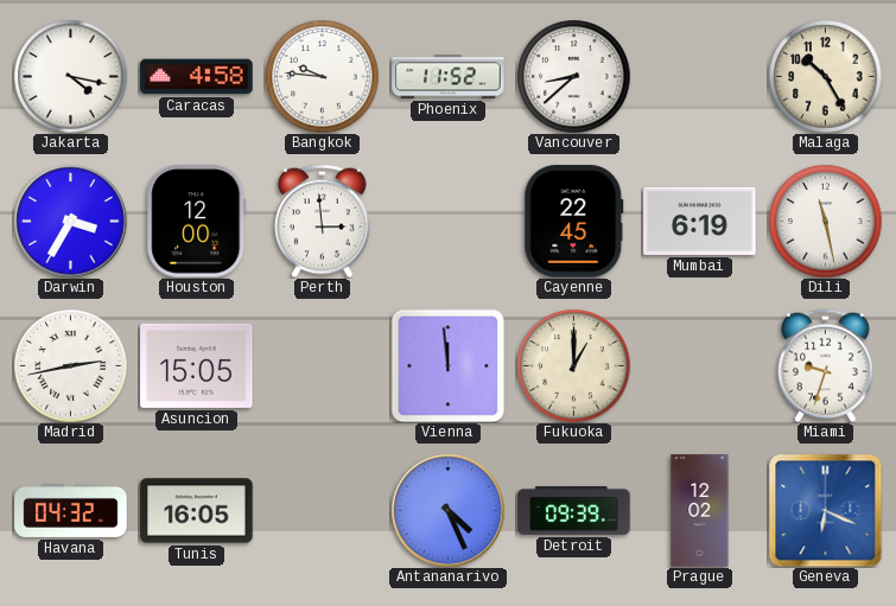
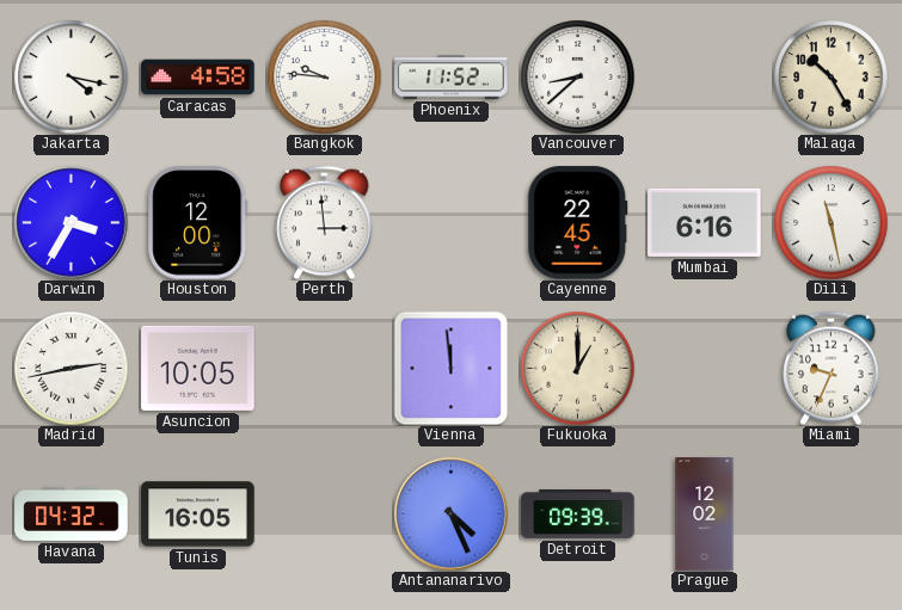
Mumbai: 6:19 -> 6:16
Asuncion: 15:05 -> 10:05
Miami: 9:33 -> 9:34
Geneva: 6:19 -> none
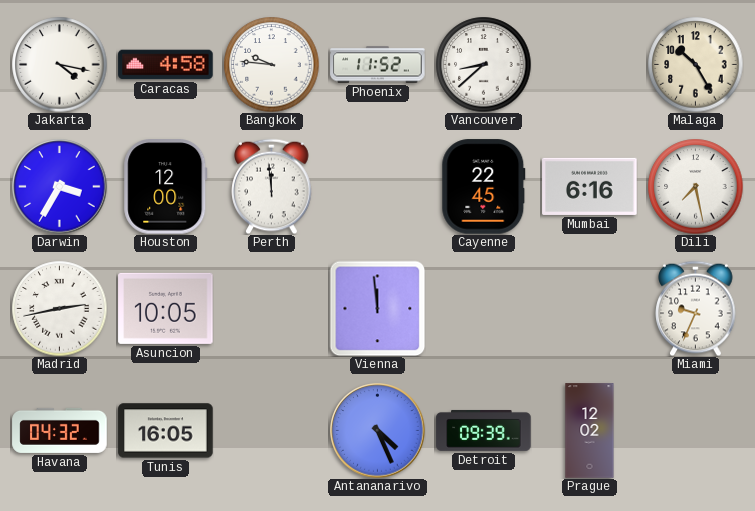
Perth: 2:59 -> 11:59
Dili: 11:28 -> 7:28
Fukuoka: 1:00 -> none
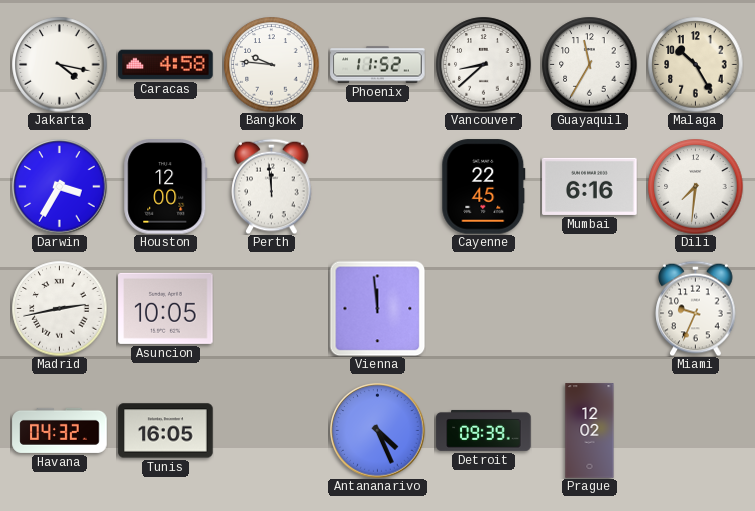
Guayaquil: none -> 11:35
Dili: 7:28 -> 7:31
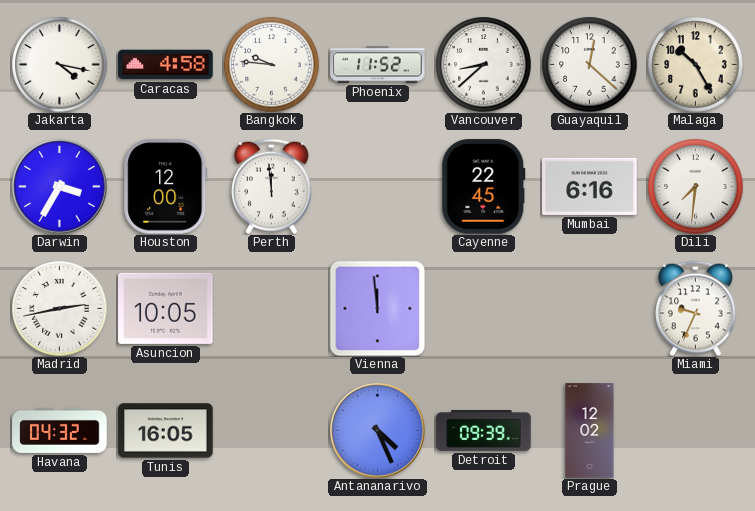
Guayaquil: 11:35 -> 12:22
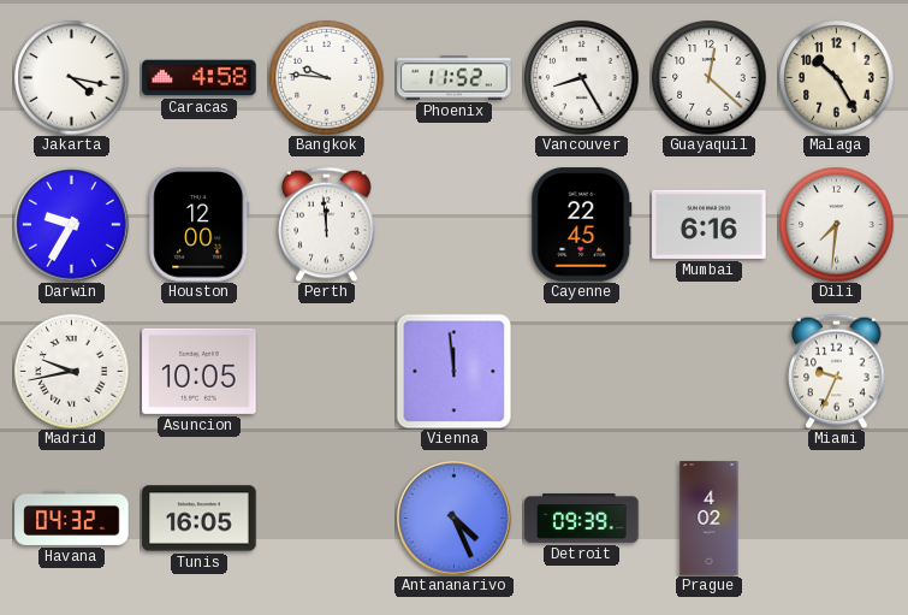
Vancouver: 8:38 -> 8:25
Darwin: 3:35 -> 9:35
Madrid: 2:43 -> 9:43
Prague: 12:02 -> 4:02
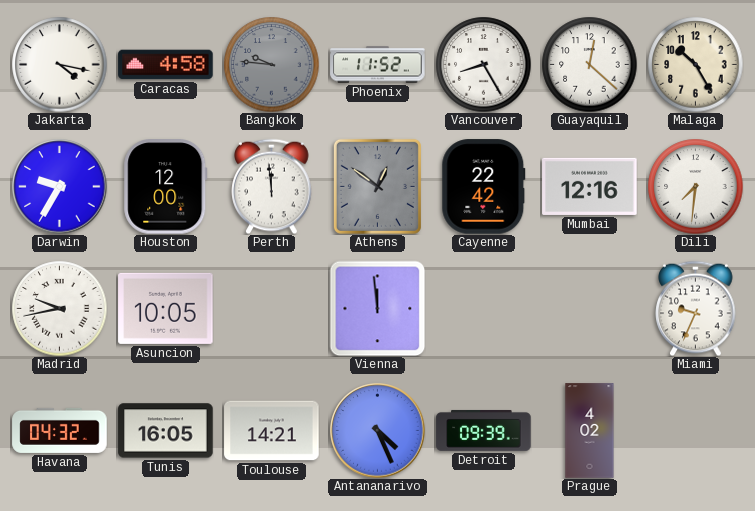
Bangkok dial: white -> grey
Athens: none -> 12:51
Cayenne: 22:45 -> 22:42
Mumbai: 6:16 -> 12:16
Toulouse: none -> 14:21
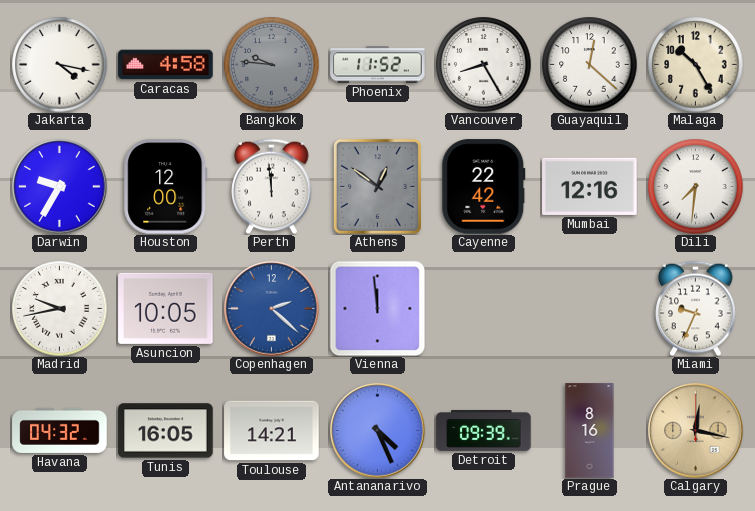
Copenhagen: none -> 2:22
Prague: 4:02 -> 8:16
Calgary: none -> 12:17
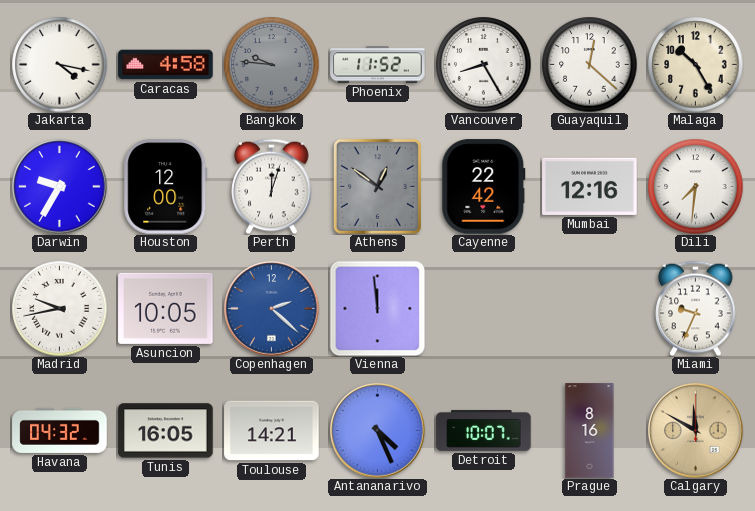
Perth: 11:59 -> 12:03
Detroit: 09:39 -> 10:07
Calgary: 12:17 -> 11:50
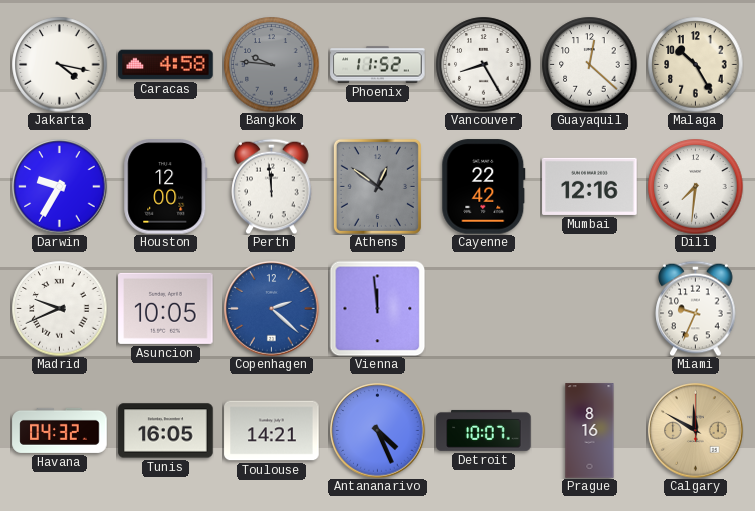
Perth: 12:03 -> 11:59
Madrid: 9:43 -> 9:41
